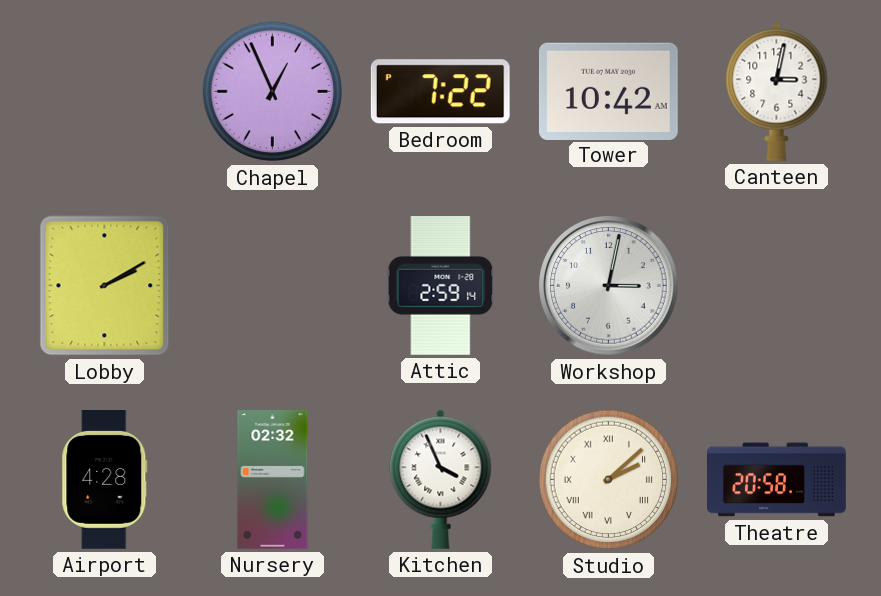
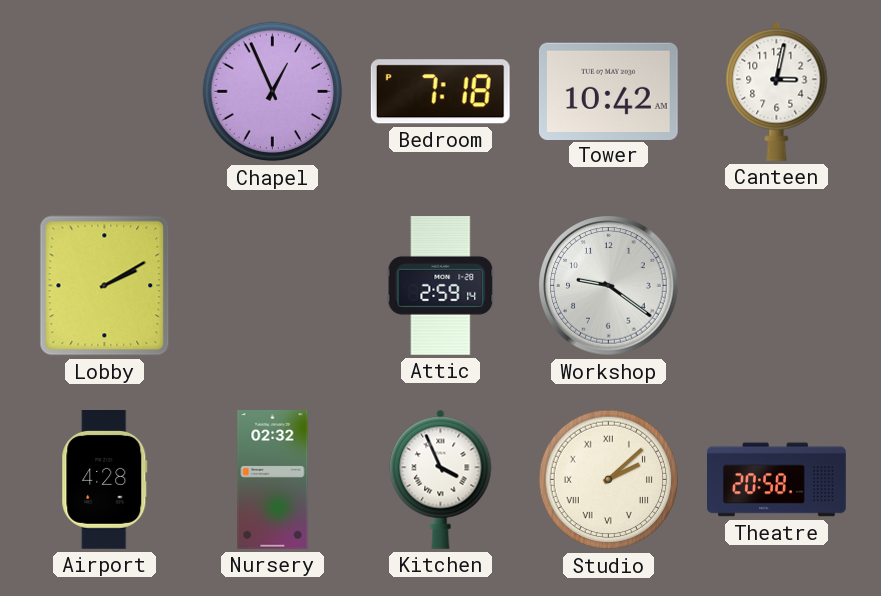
Bedroom: 7:22 -> 7:18
Workshop: 3:02 -> 9:21
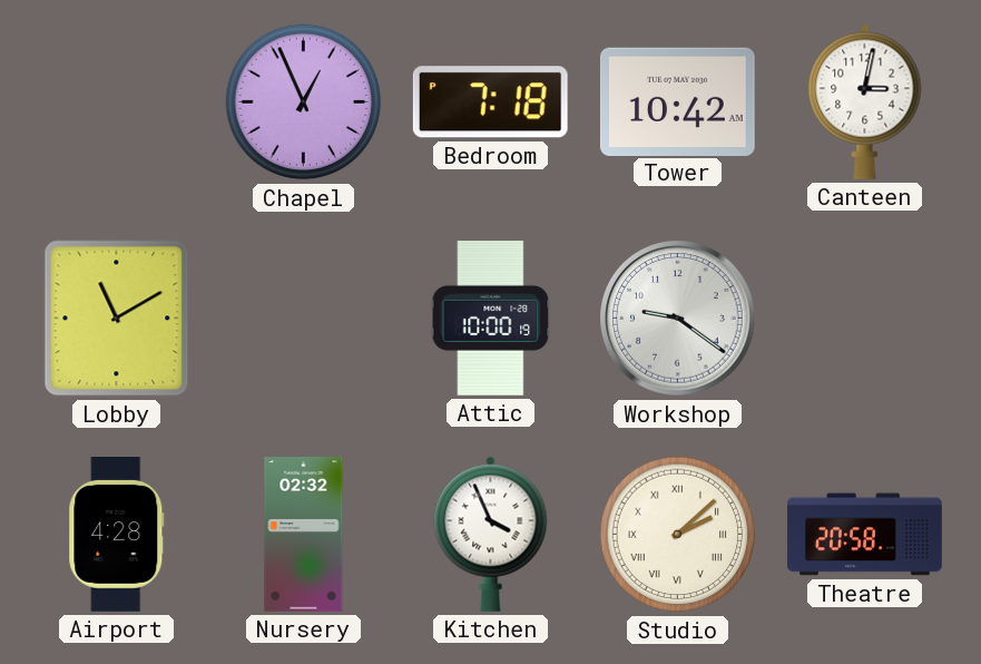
Lobby: 2:10 -> 11:10
Attic: 2:59 -> 10:00
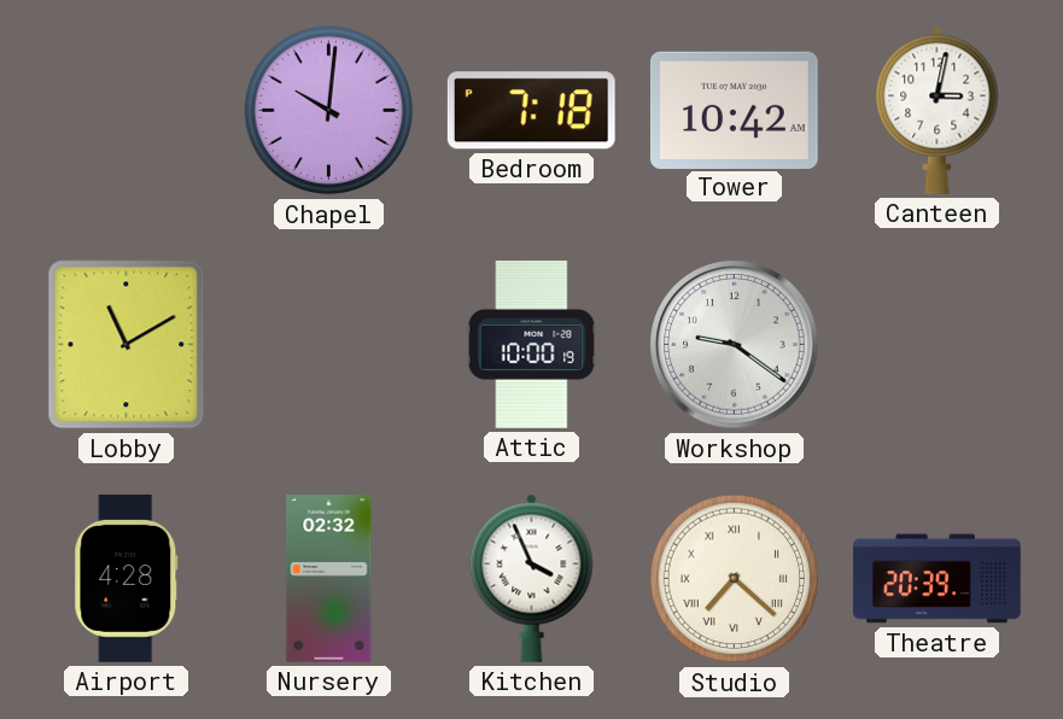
Chapel: 12:56 -> 10:01
Studio: 2:08 -> 7:22
Theatre: 20:58 -> 20:39
